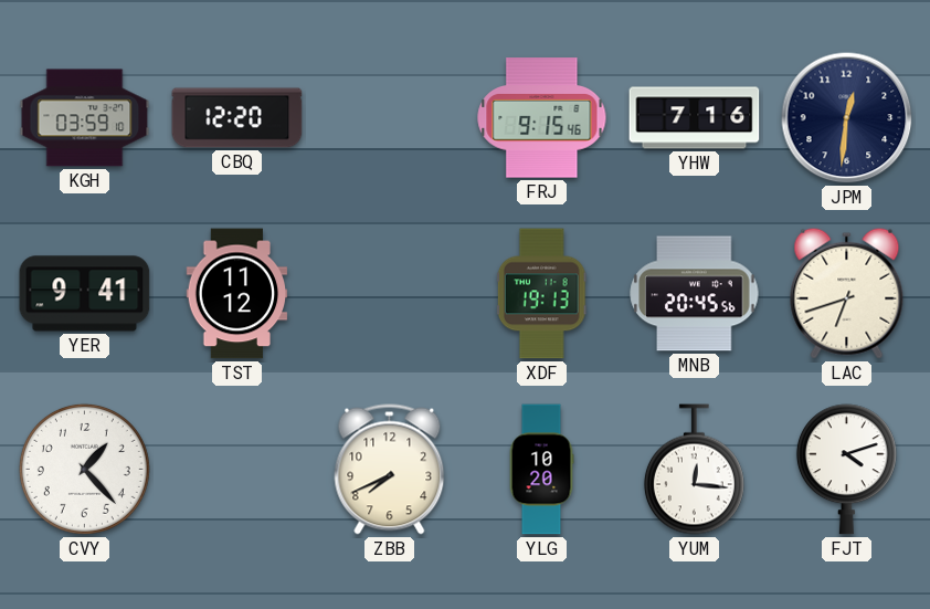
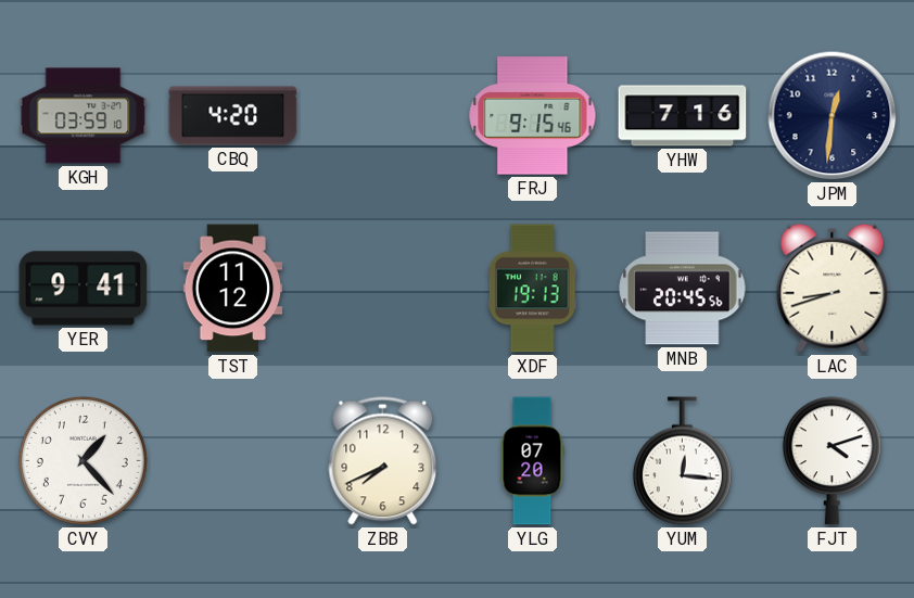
CBQ: 12:20 -> 4:20
LAC: 6:42 -> 8:42
YLG: 10:20 -> 07:20
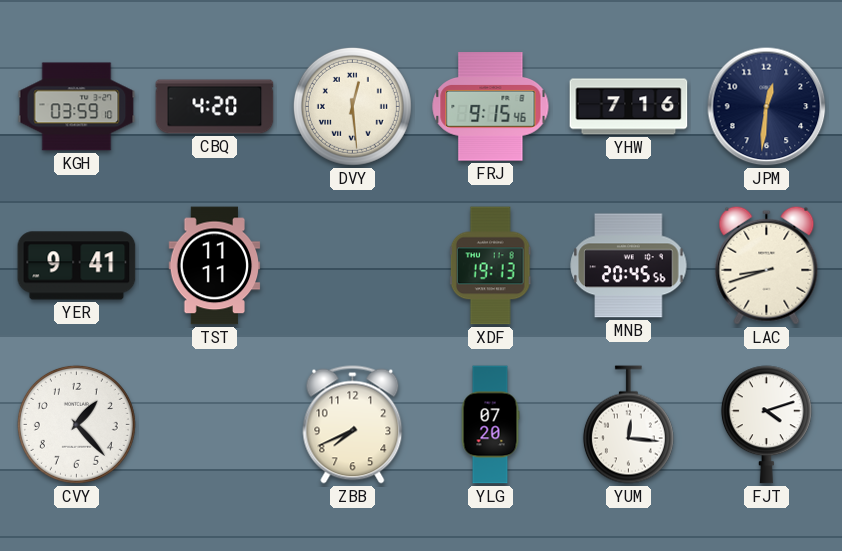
DVY: none -> 12:29
TST: 11:12 -> 11:11
